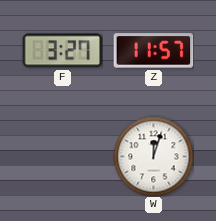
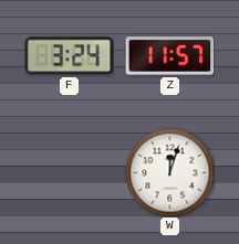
F: 3:27 -> 3:24
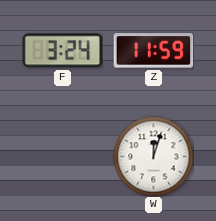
Z: 11:57 -> 11:59
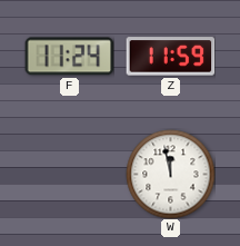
F: 3:24 -> 11:24
W: 12:03 -> 11:58
